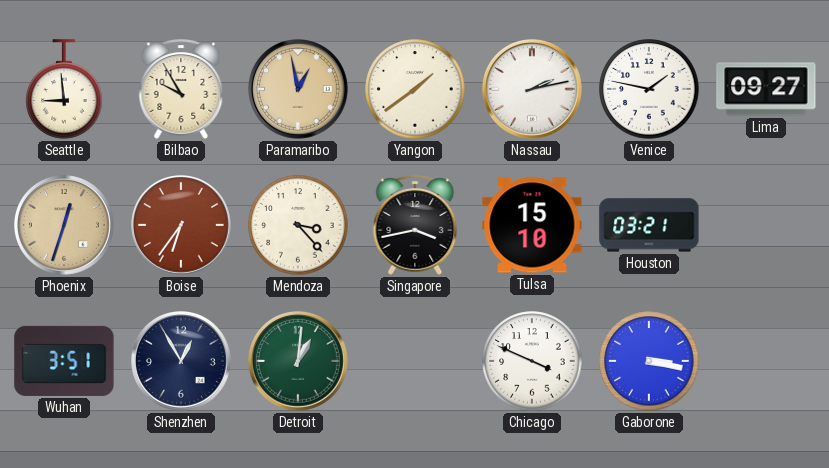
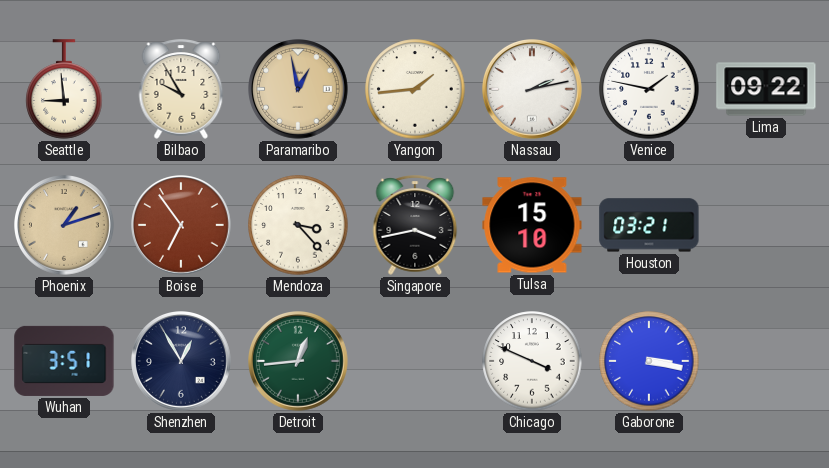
Yangon: 1:39 -> 1:44
Lima: 09:27 -> 09:22
Phoenix: 12:33 -> 1:12
Boise: 6:36 -> 6:54
Detroit: 1:01 -> 12:44
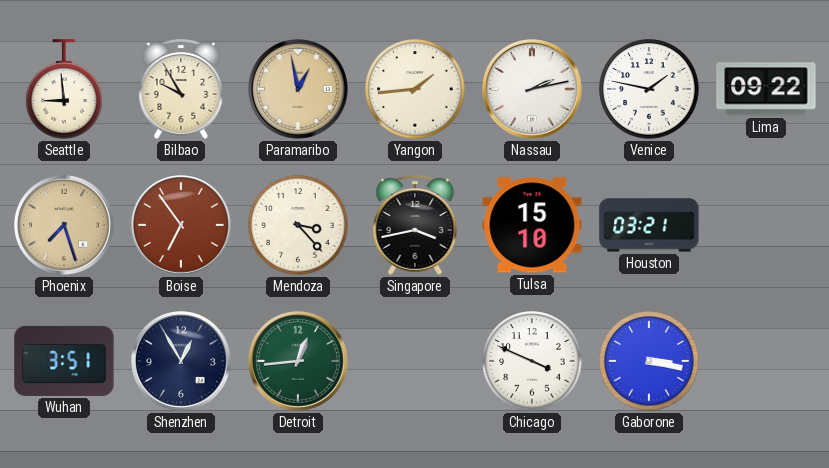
Phoenix: 1:12 -> 7:27
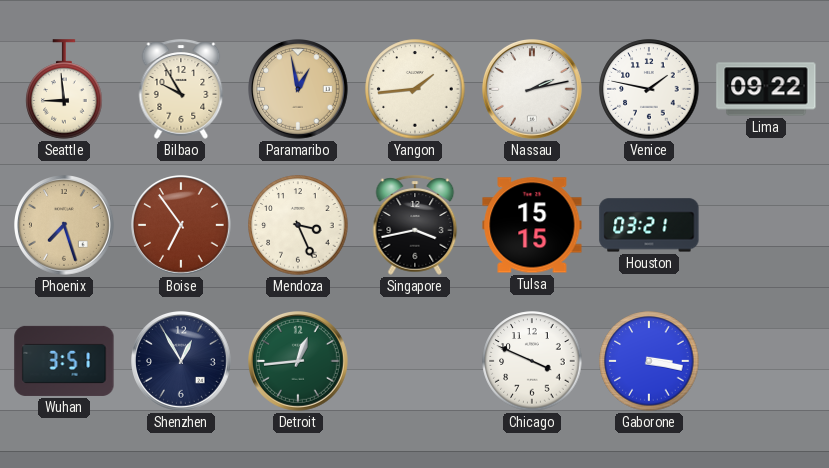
Mendoza: 3:23 -> 3:26
Tulsa: 15:10 -> 15:15
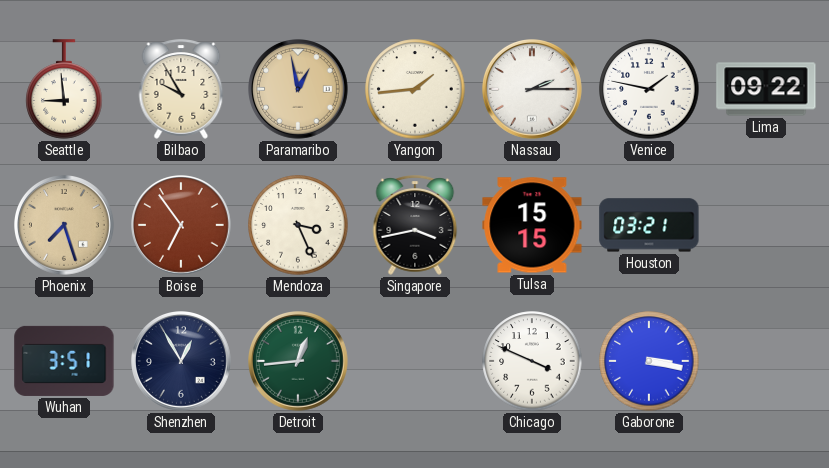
Nassau: 2:13 -> 2:15
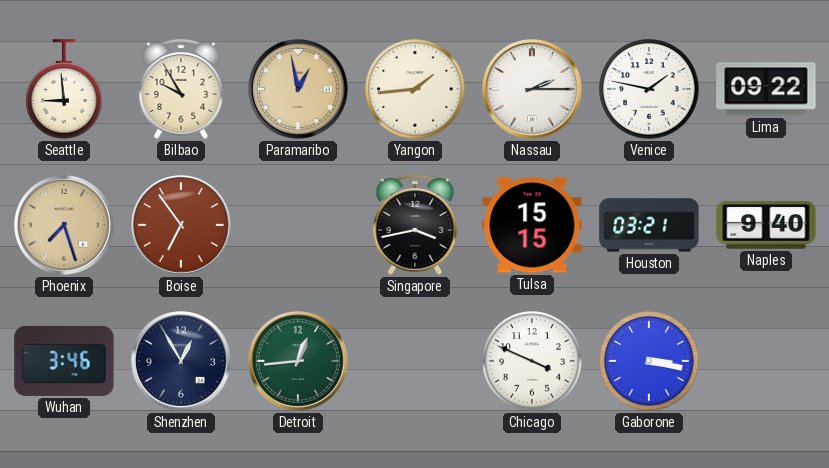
Mendoza: 3:26 -> none
Naples: none -> 9:40
Wuhan: 3:51 -> 3:46
